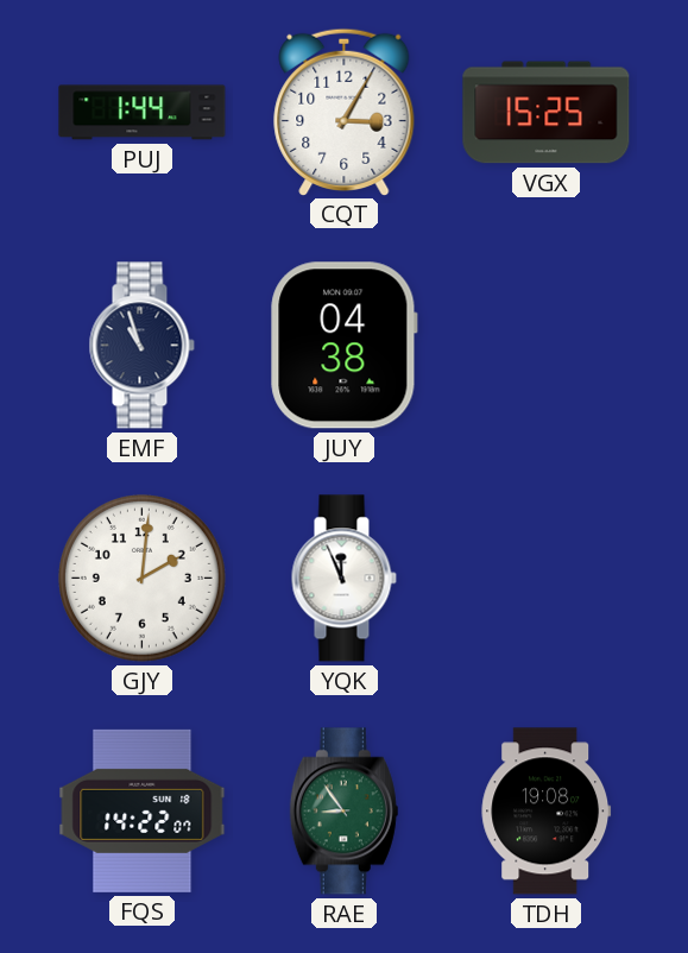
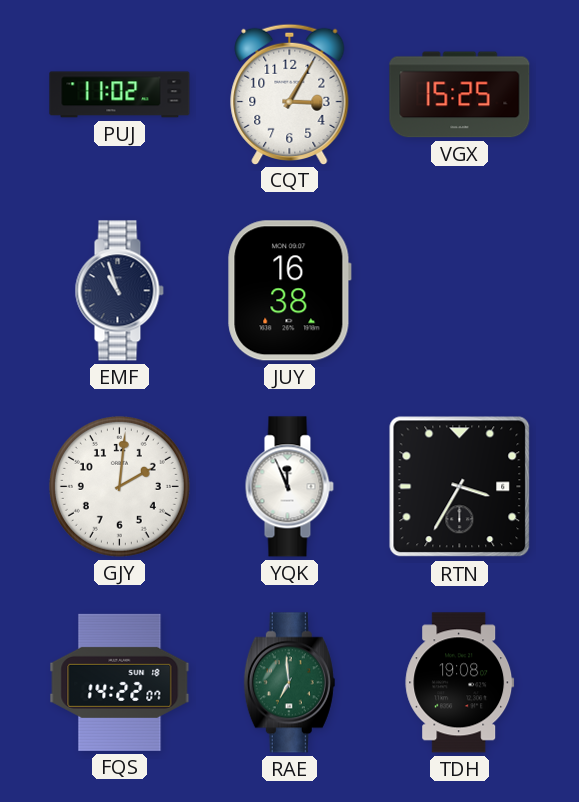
PUJ: 1:44 -> 11:02
JUY: 04:38 -> 16:38
RTN: none -> 3:35
RAE: 8:54 -> 6:59
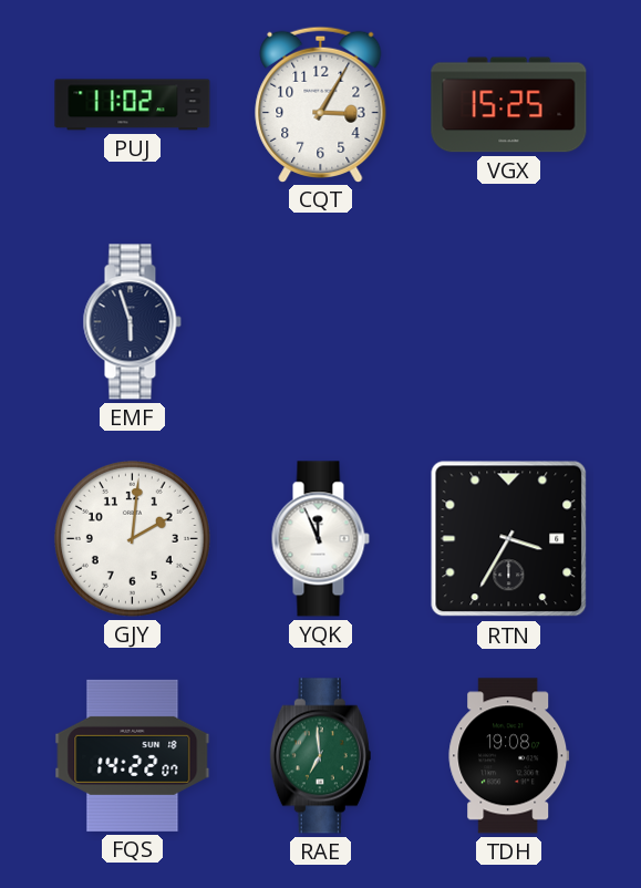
EMF: 10:57 -> 5:57
JUY: 16:38 -> none
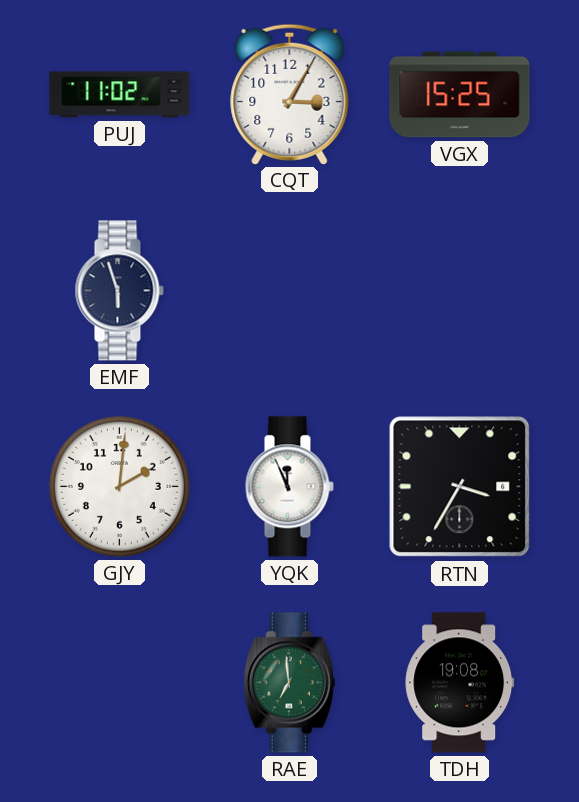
FQS: 14:22 -> none
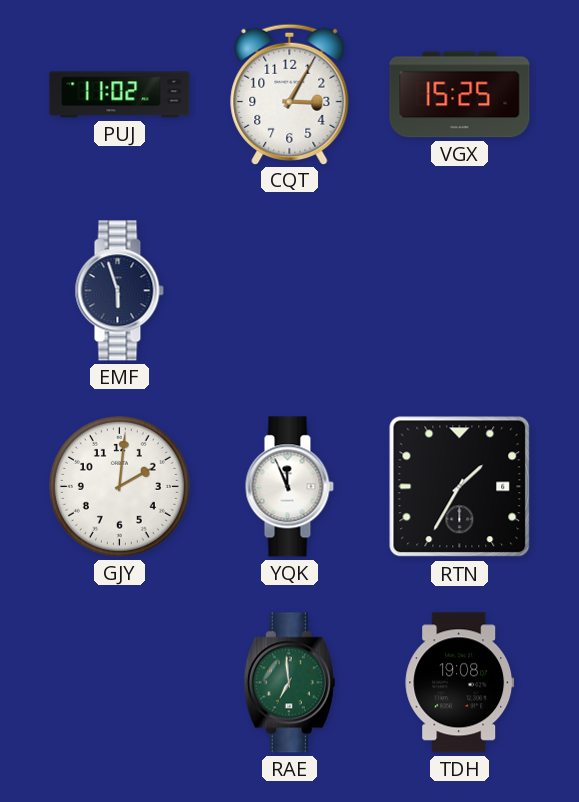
RTN: 3:35 -> 1:35
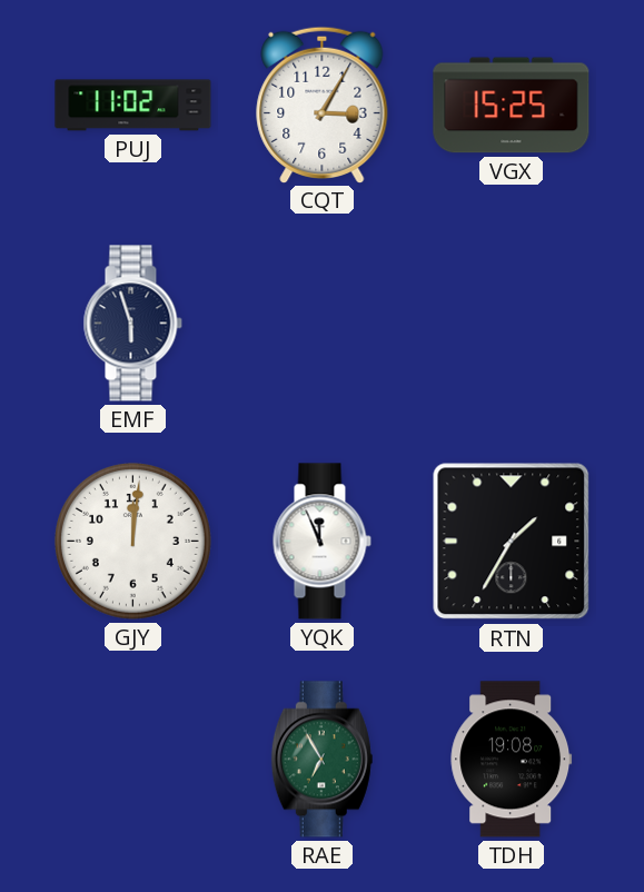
GJY: 2:01 -> 12:01
RAE: 6:59 -> 6:55
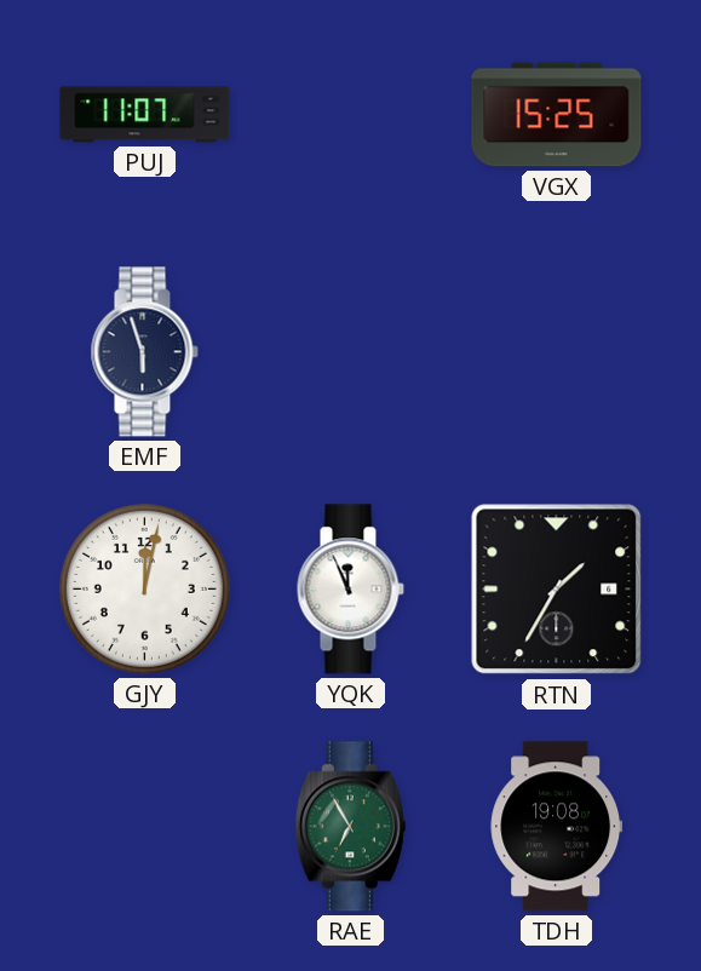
PUJ: 11:02 -> 11:07
CQT: 3:05 -> none
GJY: 12:01 -> 12:02
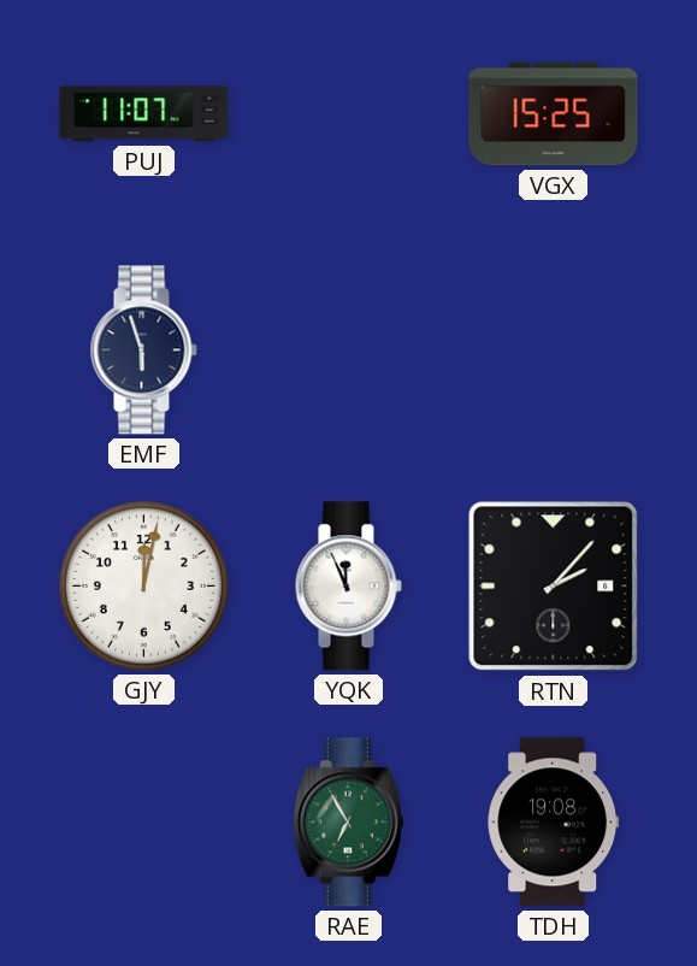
RTN: 1:35 -> 2:07
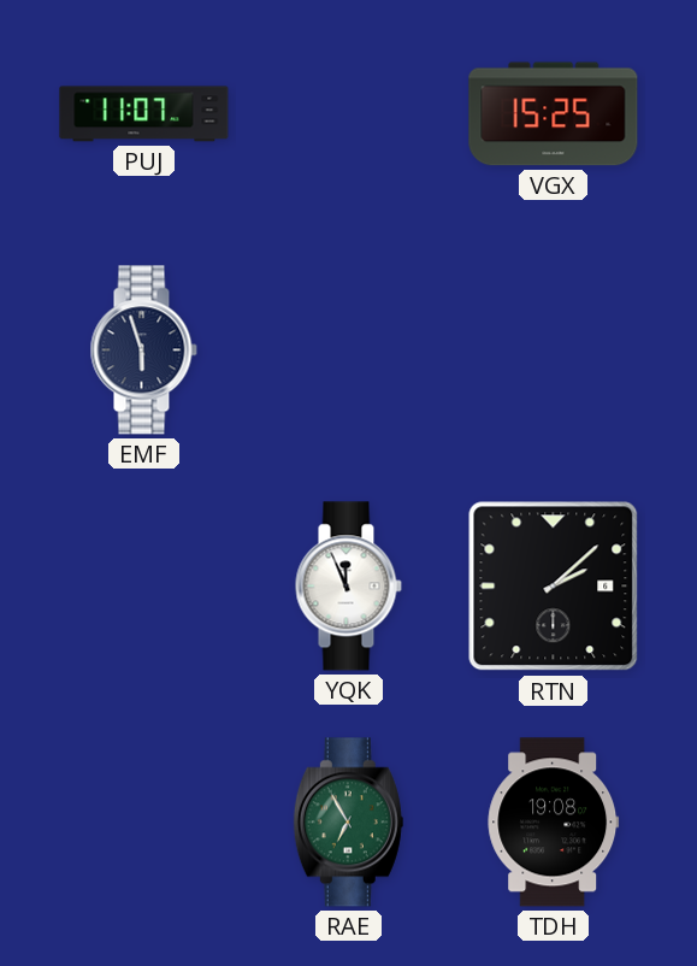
GJY: 12:02 -> none
RTN: 2:07 -> 2:08
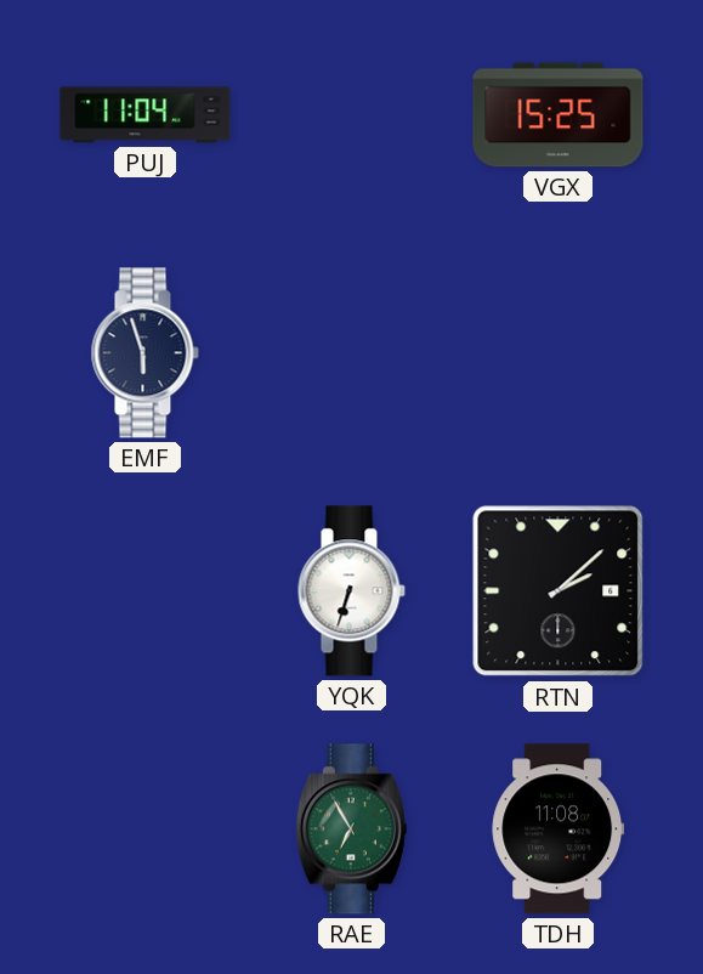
PUJ: 11:07 -> 11:04
YQK: 11:56 -> 6:33
TDH: 19:08 -> 11:08
